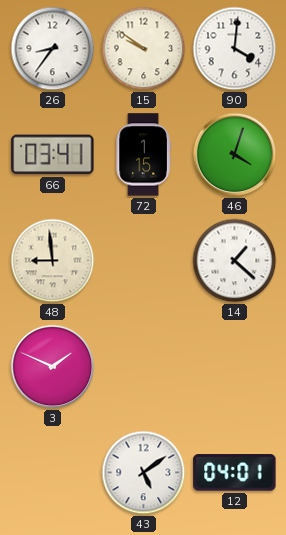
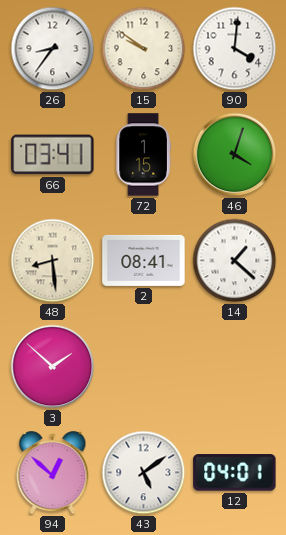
48: 8:59 -> 8:29
2: none -> 08:41
3: 1:49 -> 1:52
94: none -> 12:52
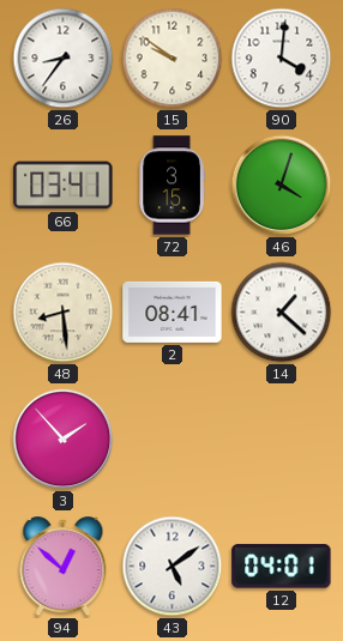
72: 1:15 -> 3:15
3: 1:52 -> 1:53
